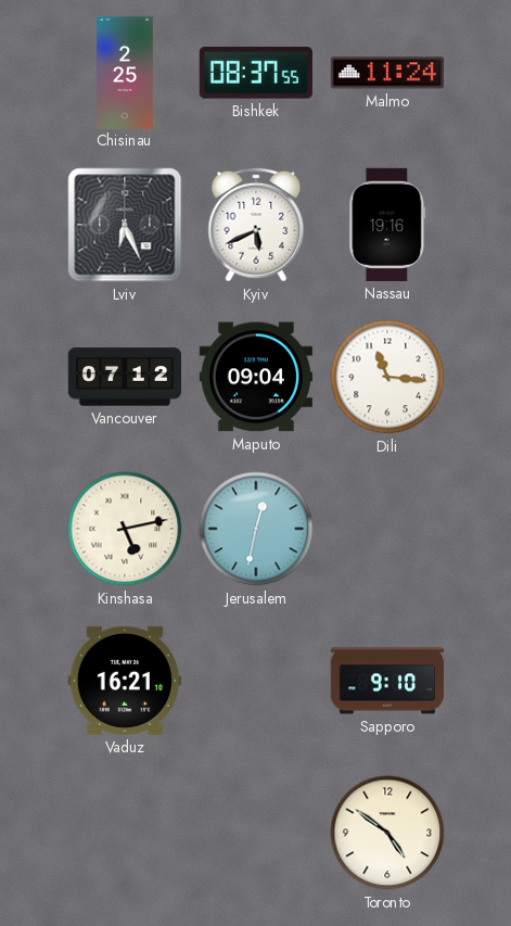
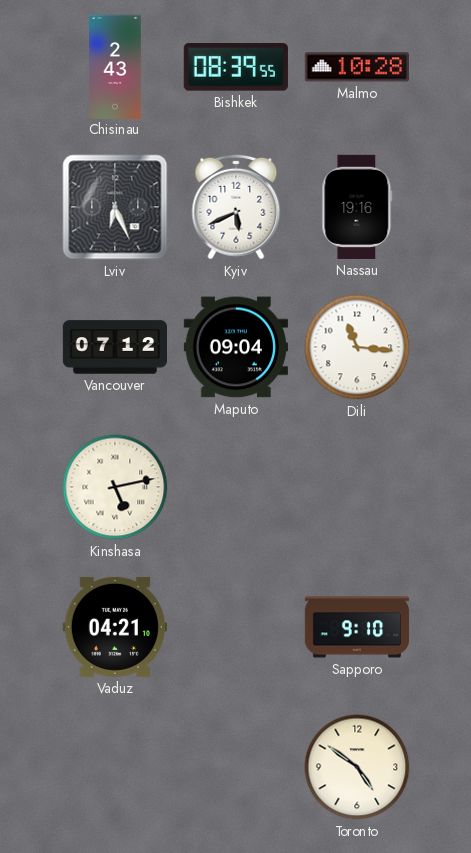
Chisinau: 2:25 -> 2:43
Bishkek: 08:37 -> 08:39
Malmo: 11:24 -> 10:28
Jerusalem: 12:32 -> none
Vaduz: 16:21 -> 04:21
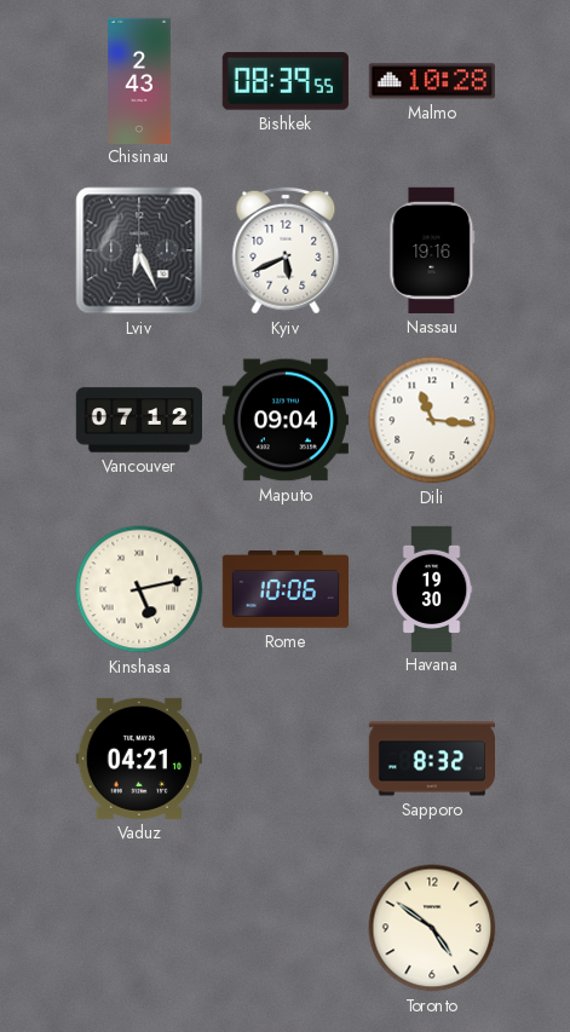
Rome: none -> 10:06
Havana: none -> 19:30
Sapporo: 9:10 -> 8:32
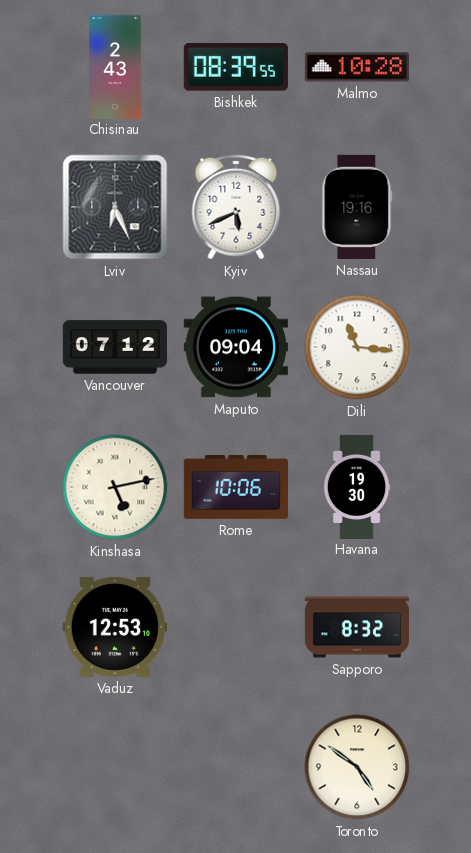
Vaduz: 04:21 -> 12:53
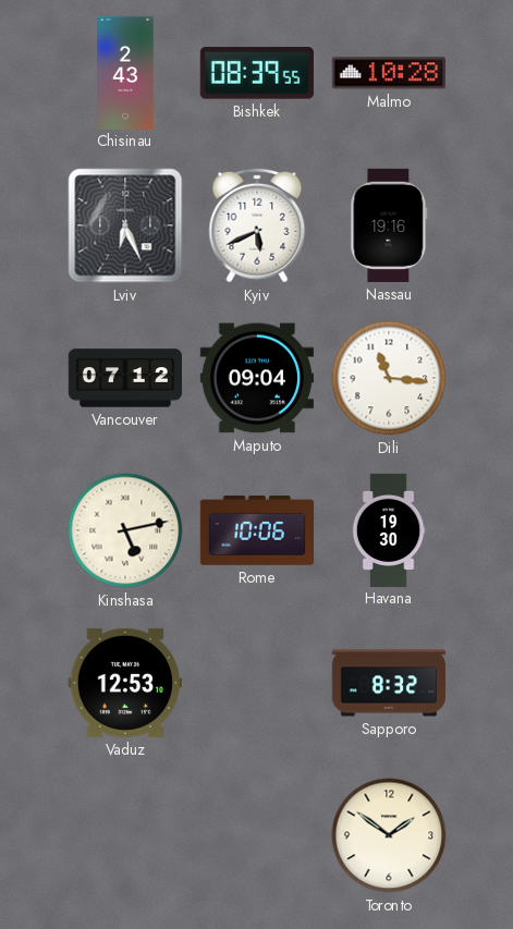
Toronto: 4:51 -> 1:51
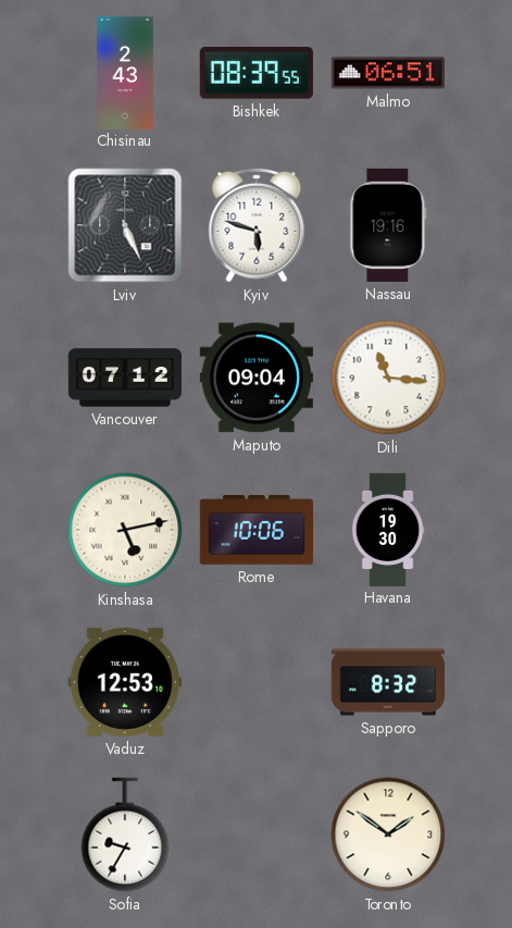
Malmo: 10:28 -> 06:51
Lviv: 6:26 -> 5:26
Kyiv: 5:41 -> 5:48
Sofia: none -> 9:35
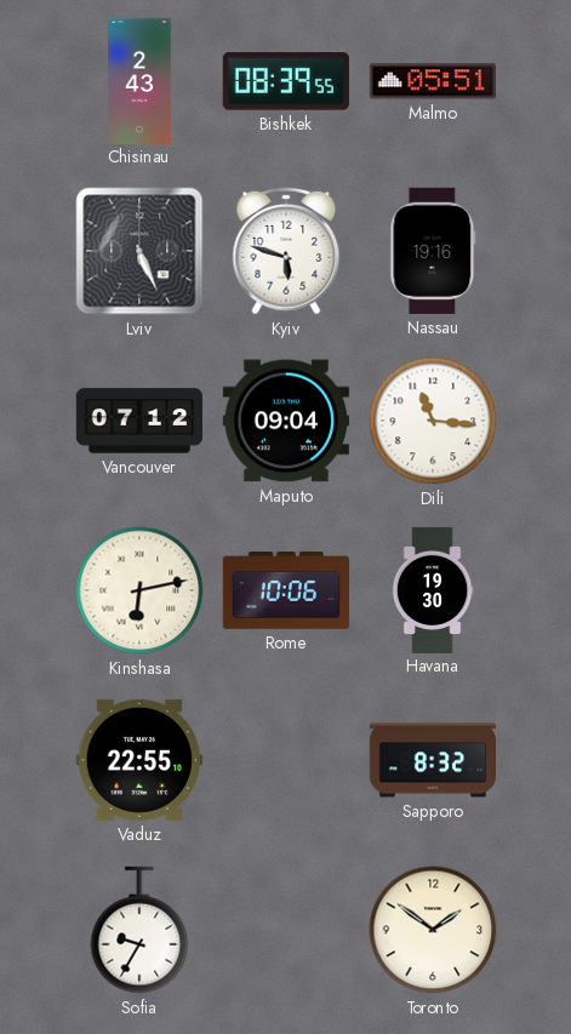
Malmo: 06:51 -> 05:51
Kinshasa: 5:13 -> 6:13
Vaduz: 12:53 -> 22:55
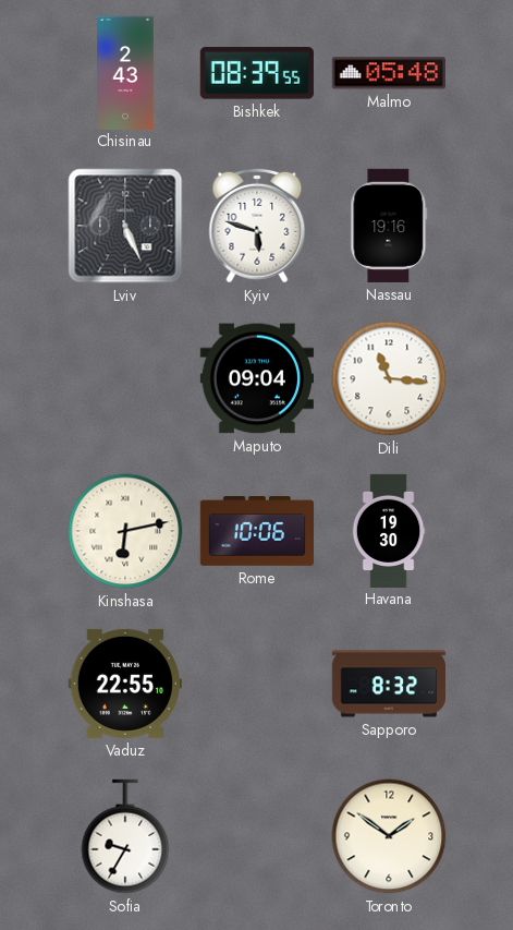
Malmo: 05:51 -> 05:48
Vancouver: 07:12 -> none
